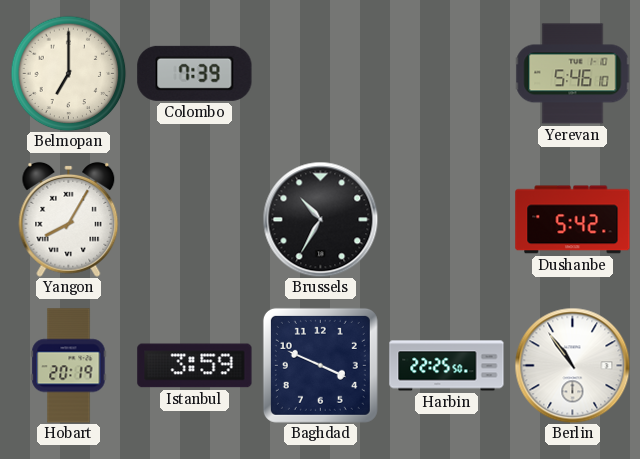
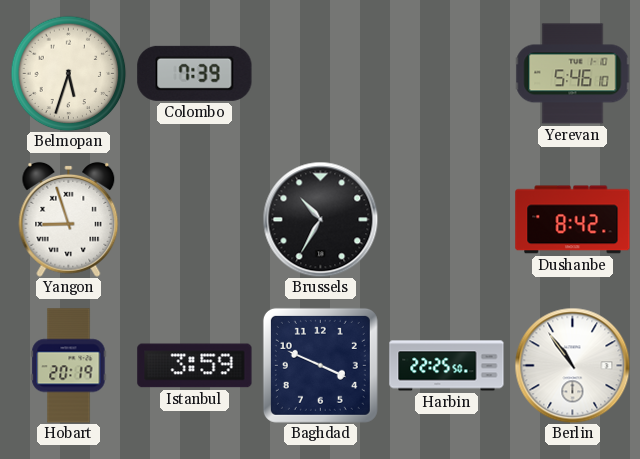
Belmopan: 7:00 -> 5:33
Yangon: 8:05 -> 8:57
Dushanbe: 5:42 -> 8:42
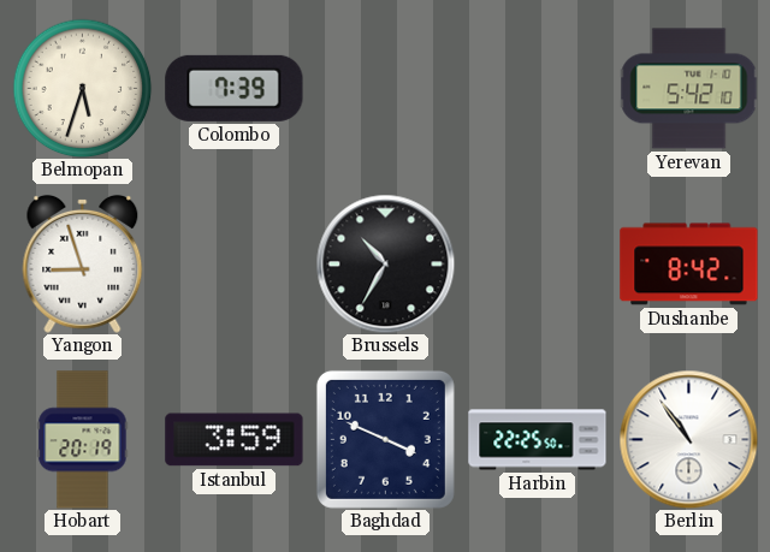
Yerevan: 5:46 -> 5:42
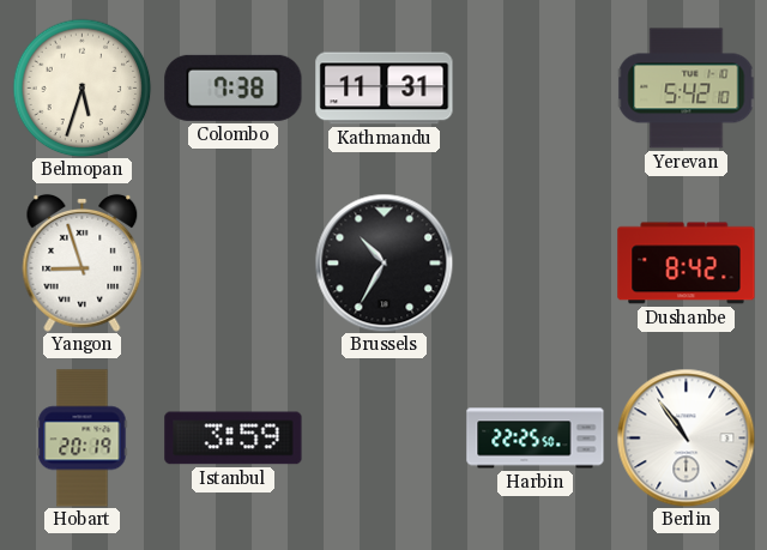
Colombo: 7:39 -> 7:38
Kathmandu: none -> 11:31
Baghdad: 3:49 -> none
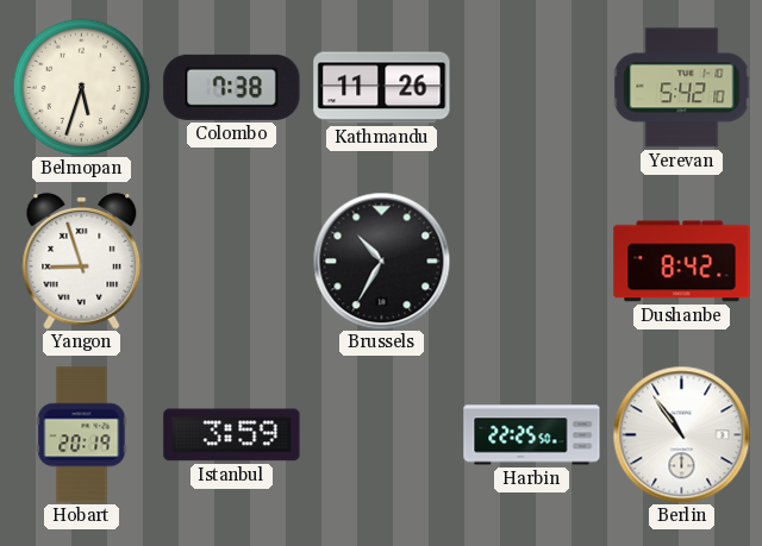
Kathmandu: 11:31 -> 11:26
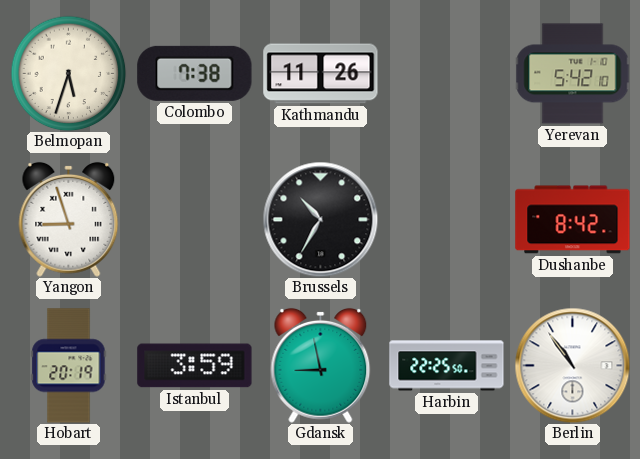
Gdansk: none -> 8:58
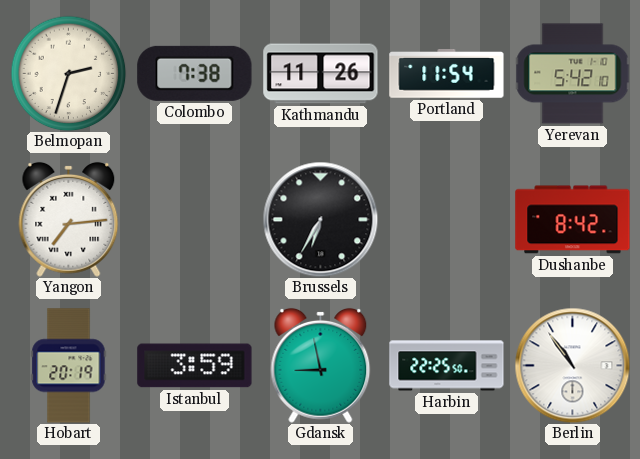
Belmopan: 5:33 -> 2:33
Portland: none -> 11:54
Yangon: 8:57 -> 7:14
Brussels: 10:35 -> 6:35
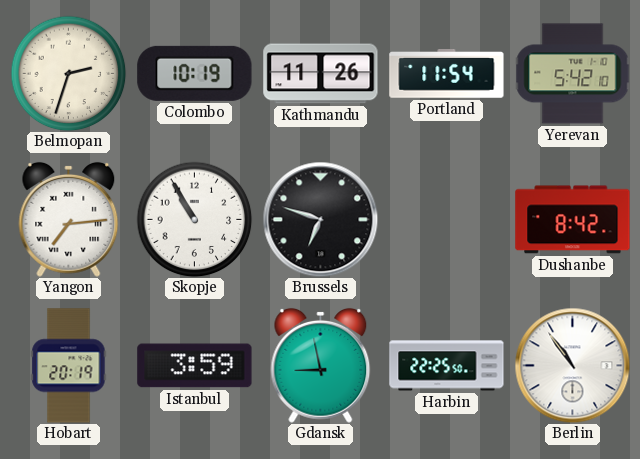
Colombo: 7:38 -> 10:19
Skopje: none -> 10:55
Brussels: 6:35 -> 6:48
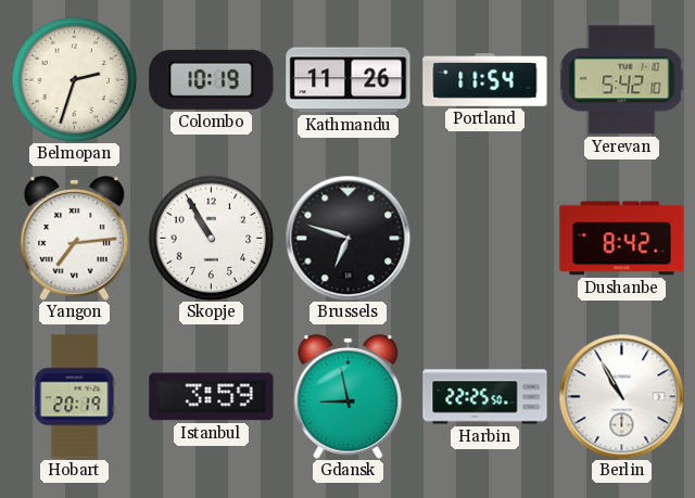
Berlin: 10:54 -> 10:55
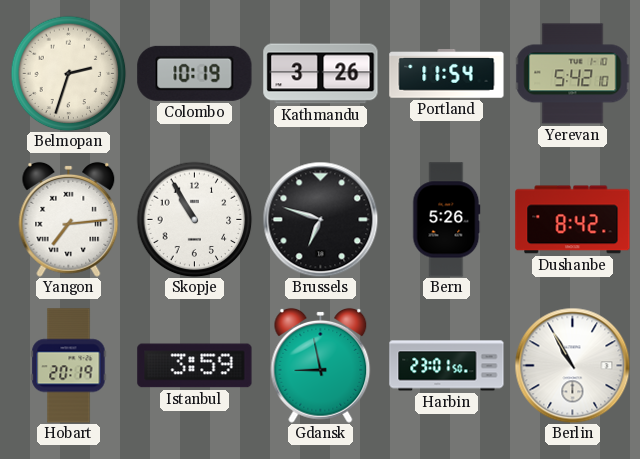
Kathmandu: 11:26 -> 3:26
Bern: none -> 5:26
Harbin: 22:25 -> 23:01
